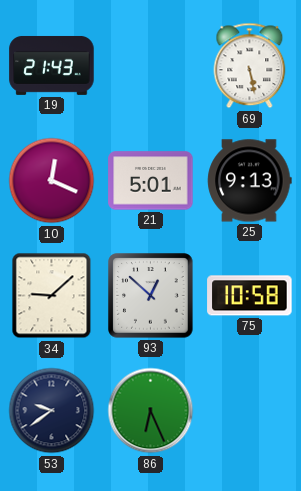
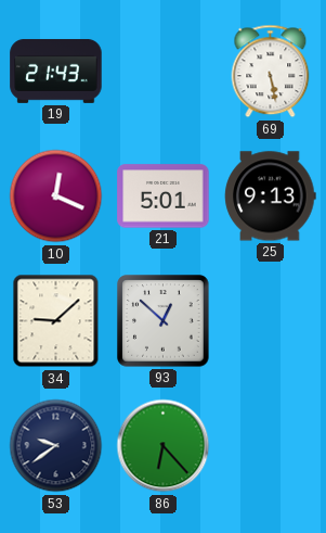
75: 10:58 -> none
86: 6:26 -> 6:23
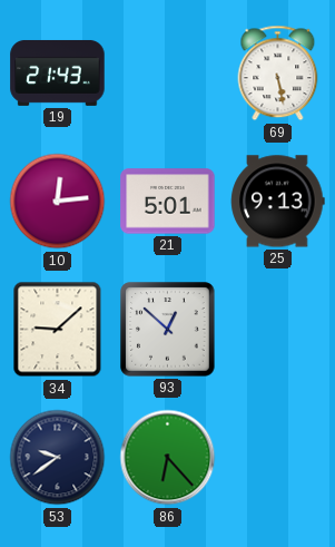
10: 12:19 -> 12:14
